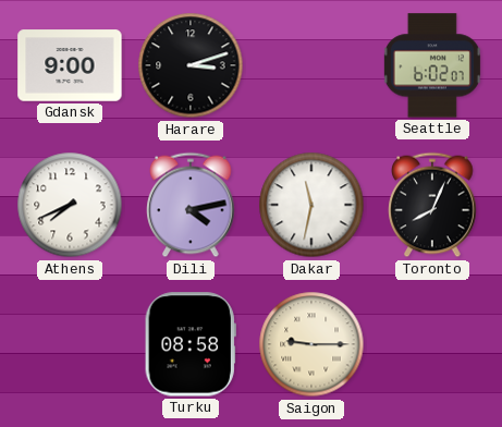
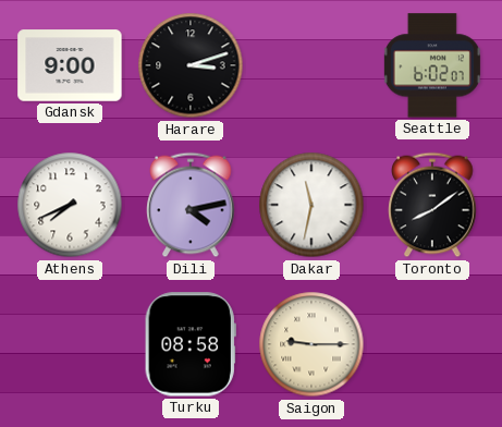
Toronto: 8:04 -> 8:09
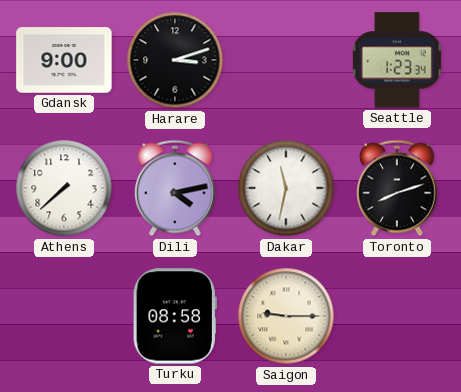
Seattle: 6:02 -> 1:23
Athens: 7:41 -> 7:38
Toronto: 8:09 -> 8:12
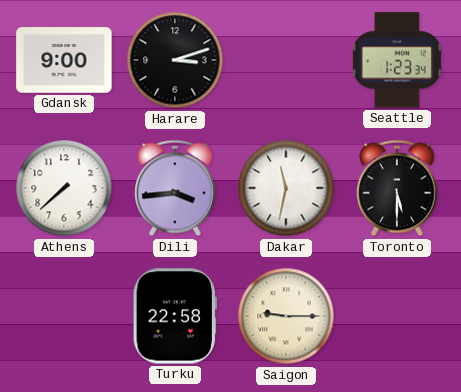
Dili: 4:13 -> 3:44
Toronto: 8:12 -> 5:30
Turku: 08:58 -> 22:58
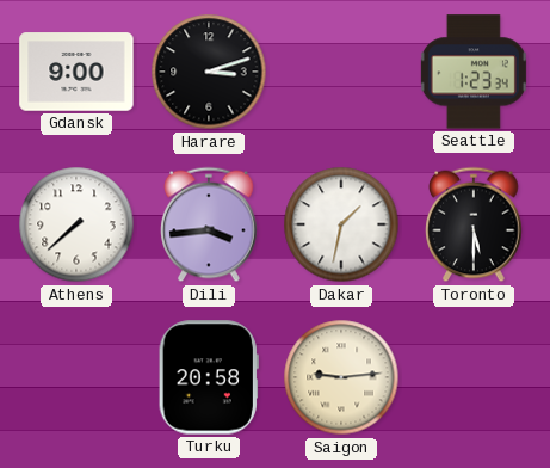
Dakar: 11:32 -> 1:32
Turku: 22:58 -> 20:58
Saigon: 9:15 -> 9:14
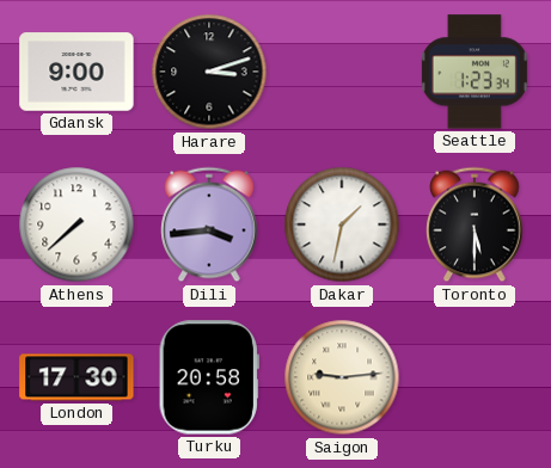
London: none -> 17:30
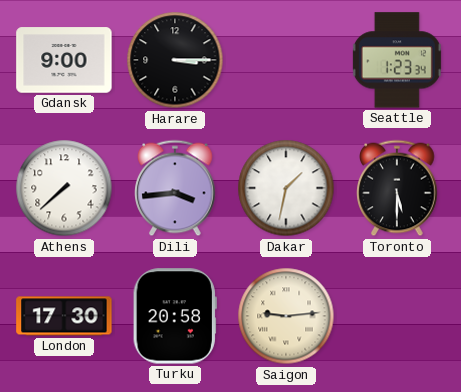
Harare: 3:12 -> 3:15
